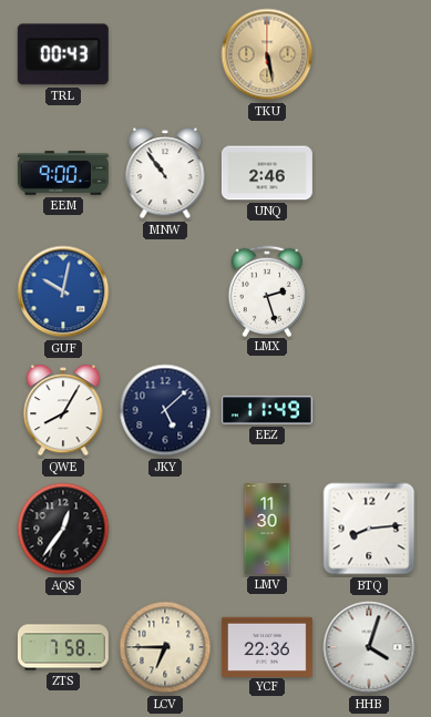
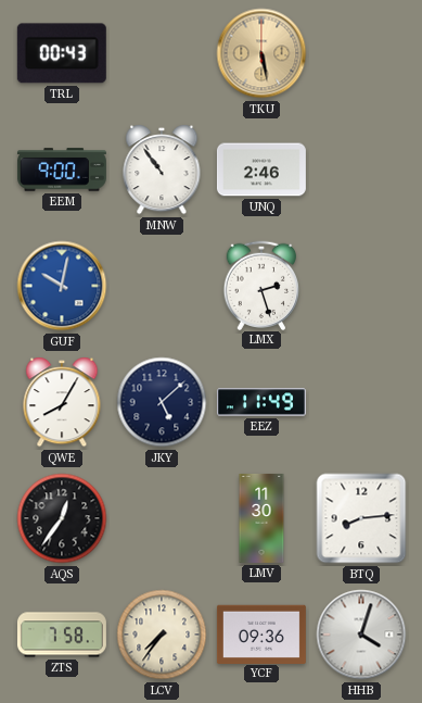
LCV: 6:45 -> 7:36
YCF: 22:36 -> 09:36
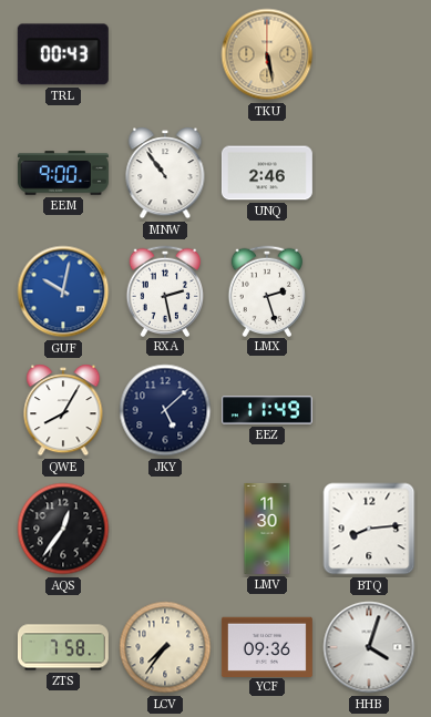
RXA: none -> 2:28
